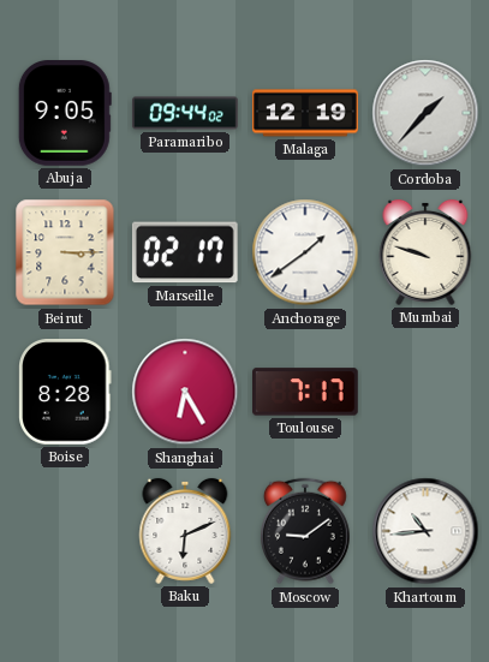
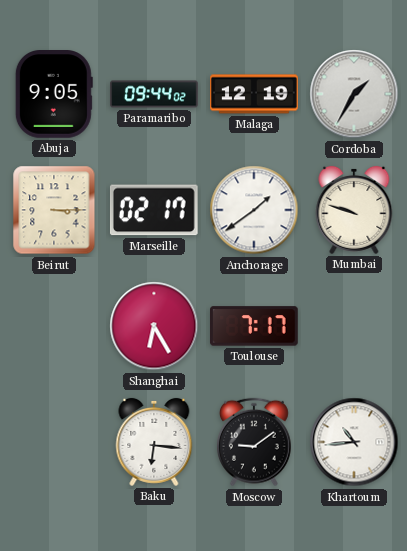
Cordoba: 1:37 -> 1:35
Boise: 8:28 -> none
Baku: 6:11 -> 6:16
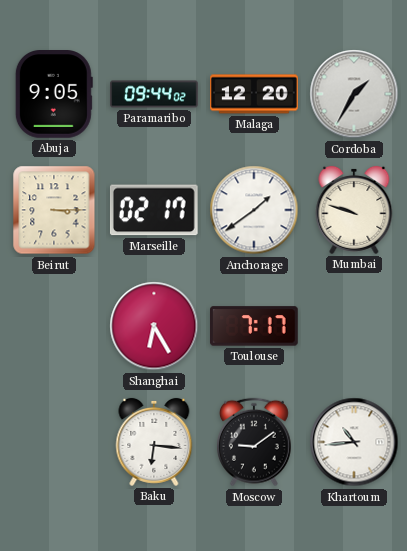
Malaga: 12:19 -> 12:20
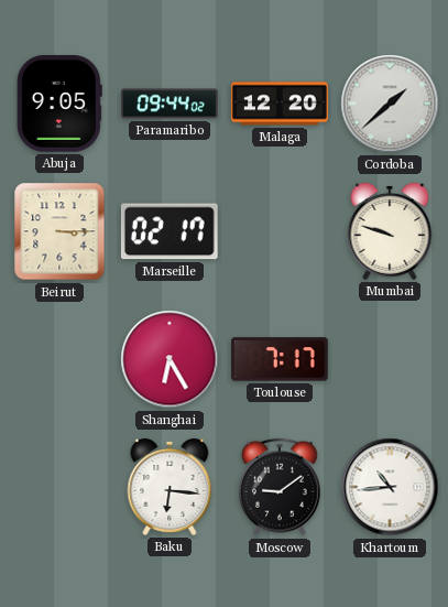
Cordoba: 1:35 -> 1:38
Anchorage: 1:39 -> none
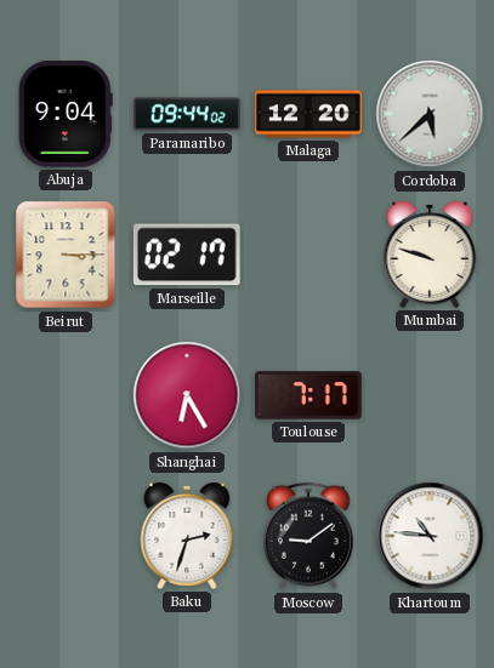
Abuja: 9:05 -> 9:04
Cordoba: 1:38 -> 5:38
Baku: 6:16 -> 2:33
Khartoum: 10:44 -> 10:46
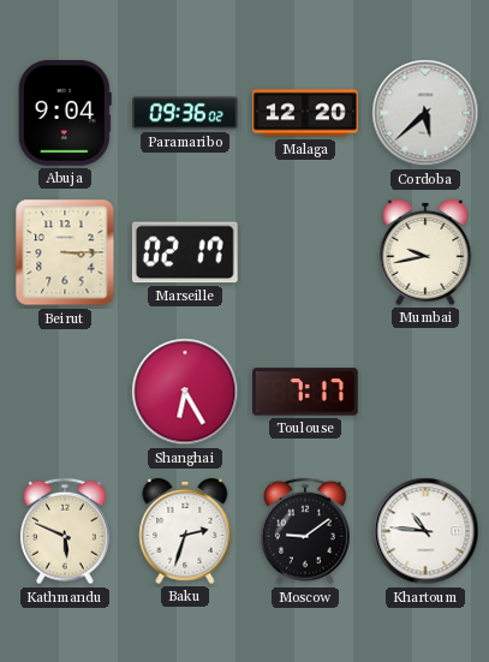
Paramaribo: 09:44 -> 09:36
Mumbai: 9:48 -> 9:43
Kathmandu: none -> 5:49
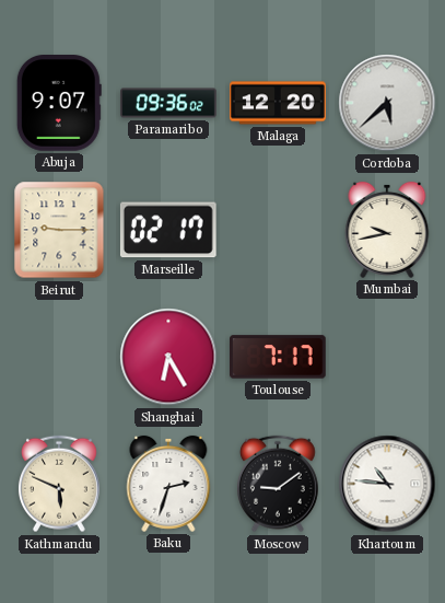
Abuja: 9:04 -> 9:07
Beirut: 3:15 -> 9:15
